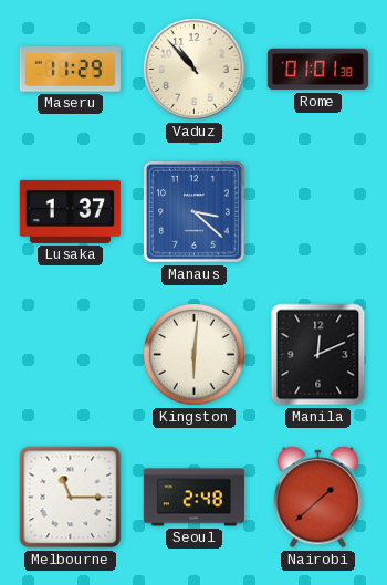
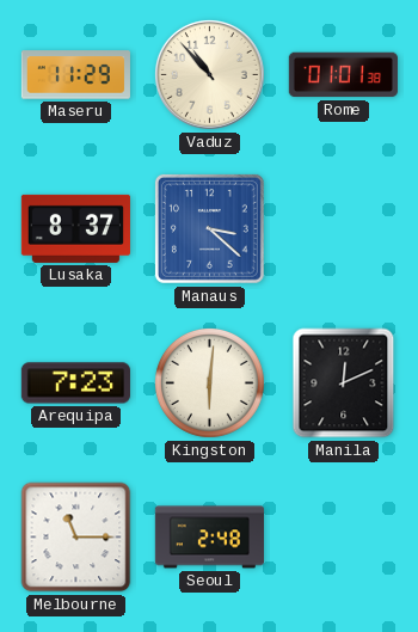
Lusaka: 1:37 -> 8:37
Arequipa: none -> 7:23
Nairobi: 1:38 -> none
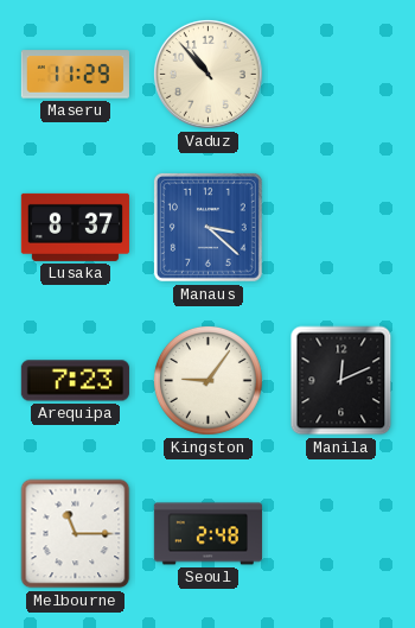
Rome: 01:01 -> none
Kingston: 6:01 -> 9:06
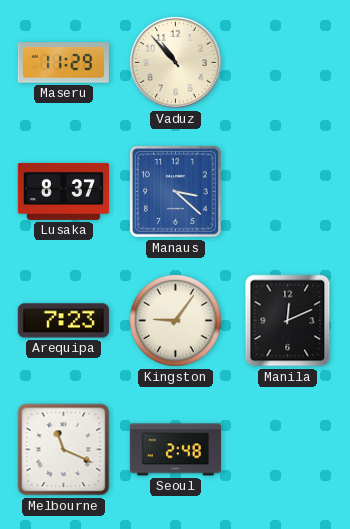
Melbourne: 11:15 -> 11:19
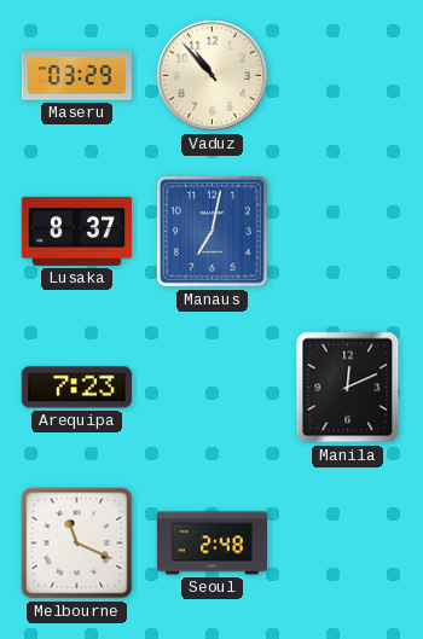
Maseru: 11:29 -> 03:29
Manaus: 3:22 -> 7:02
Kingston: 9:06 -> none
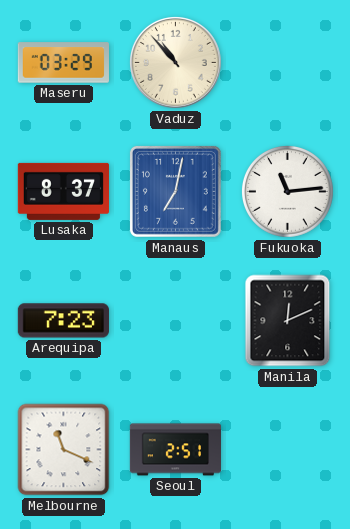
Fukuoka: none -> 11:14
Seoul: 2:48 -> 2:51
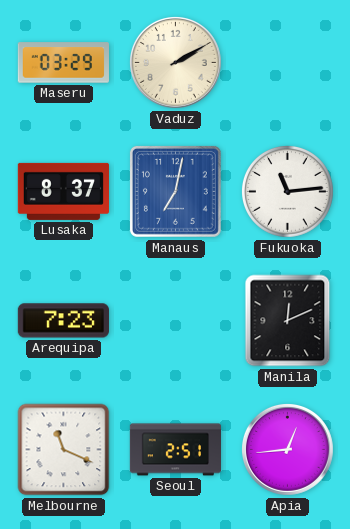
Vaduz: 10:53 -> 2:10
Apia: none -> 12:44
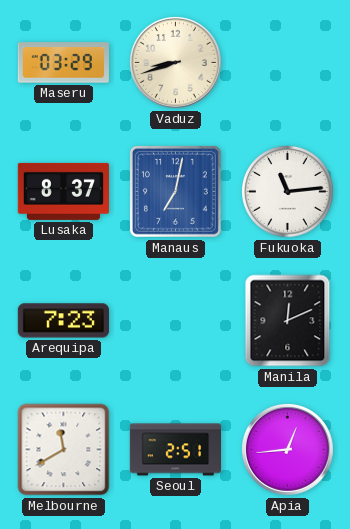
Vaduz: 2:10 -> 8:42
Melbourne: 11:19 -> 11:40
